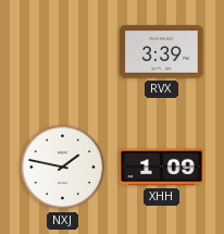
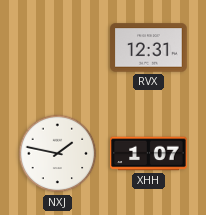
RVX: 3:39 -> 12:31
XHH: 1:09 -> 1:07
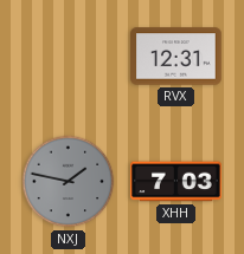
NXJ dial: white -> grey
XHH: 1:07 -> 7:03
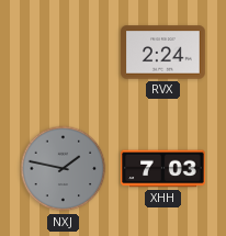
RVX: 12:31 -> 2:24
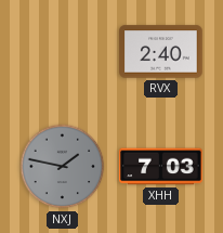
RVX: 2:24 -> 2:40
